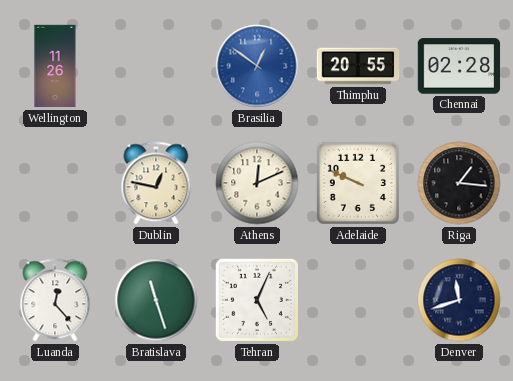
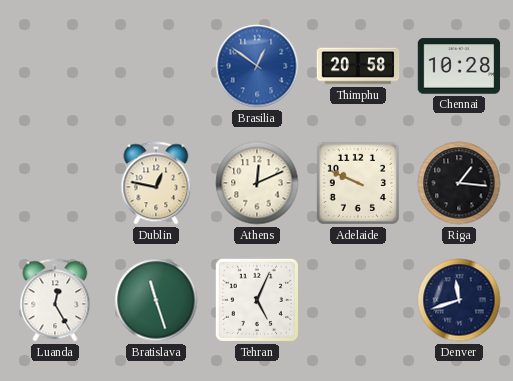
Wellington: 11:26 -> none
Thimphu: 20:55 -> 20:58
Chennai: 02:28 -> 10:28
Luanda: 12:23 -> 12:25
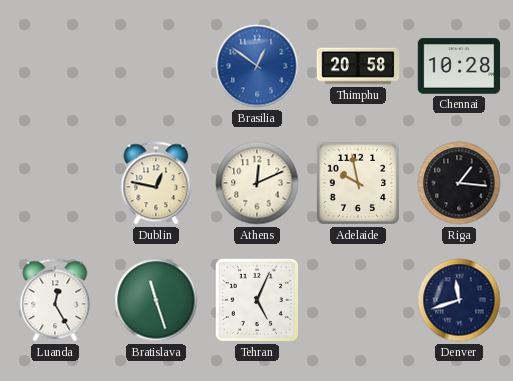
Adelaide: 9:49 -> 9:58
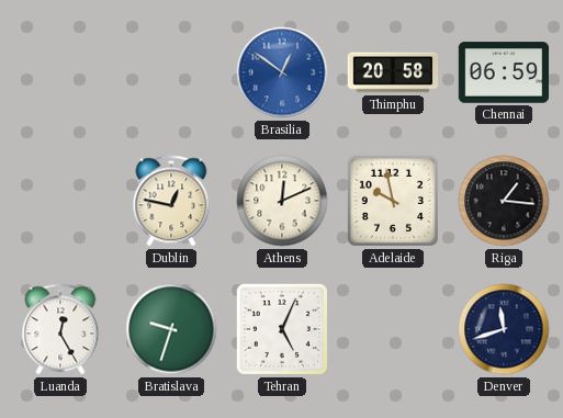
Chennai: 10:28 -> 06:59
Bratislava: 11:27 -> 9:33
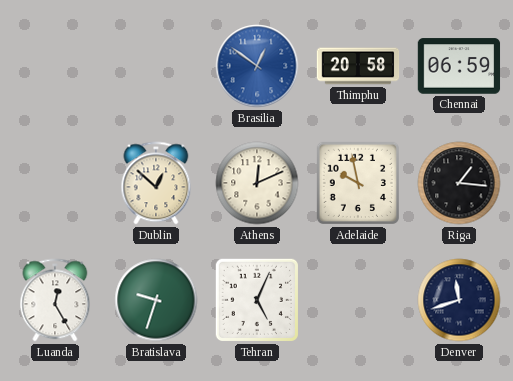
Dublin: 12:47 -> 12:52
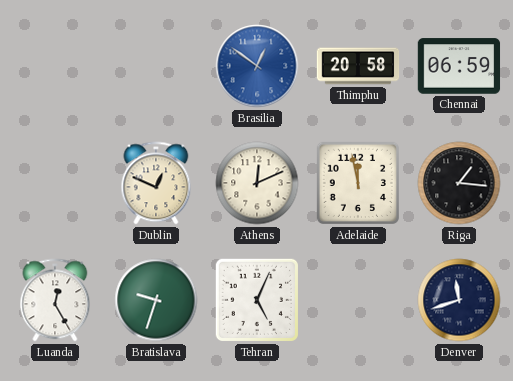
Dublin: 12:52 -> 12:49
Adelaide: 9:58 -> 11:58
